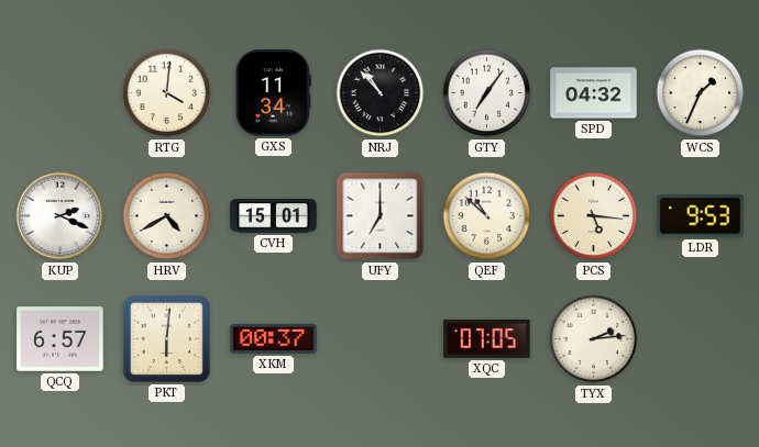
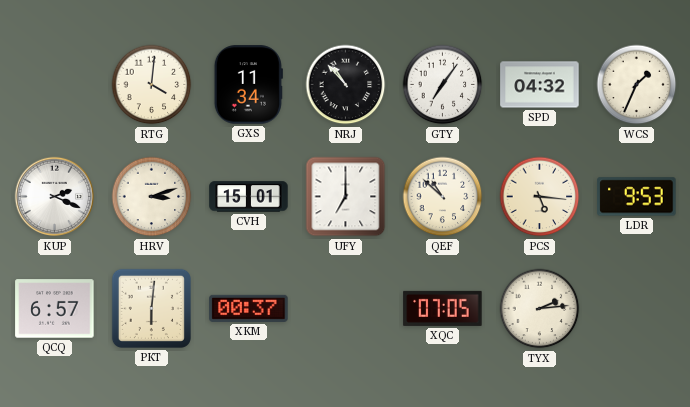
HRV: 4:40 -> 3:12
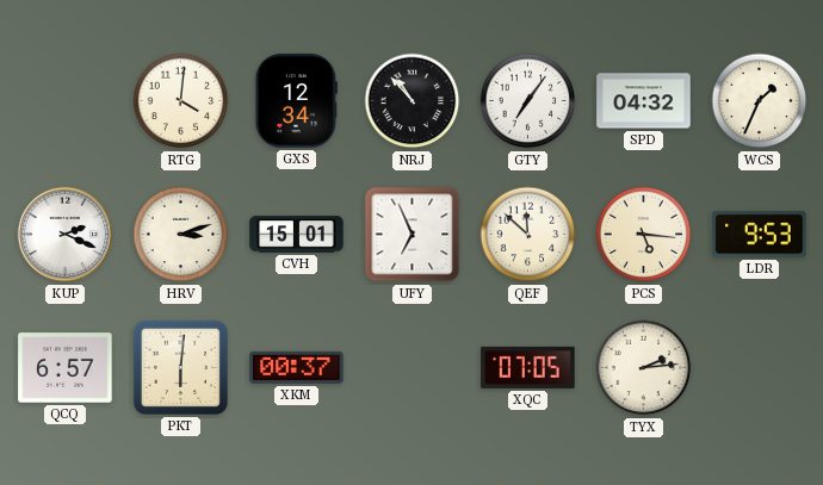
GXS: 11:34 -> 12:34
UFY: 7:00 -> 6:56
QEF: 10:52 -> 11:52
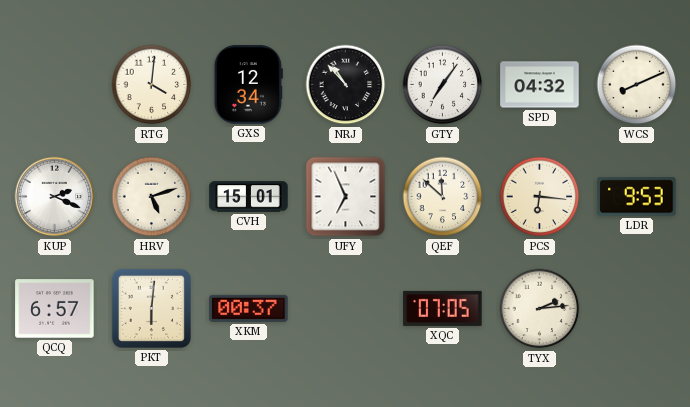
WCS: 1:34 -> 8:11
HRV: 3:12 -> 5:12
PCS: 5:16 -> 6:16
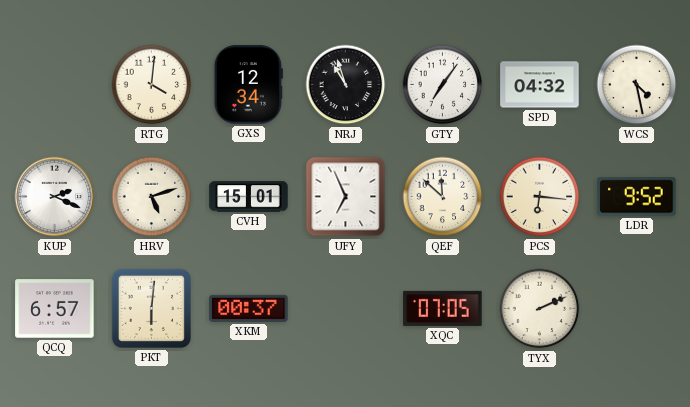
NRJ: 10:53 -> 10:57
WCS: 8:11 -> 4:28
LDR: 9:53 -> 9:52
TYX: 2:14 -> 2:11
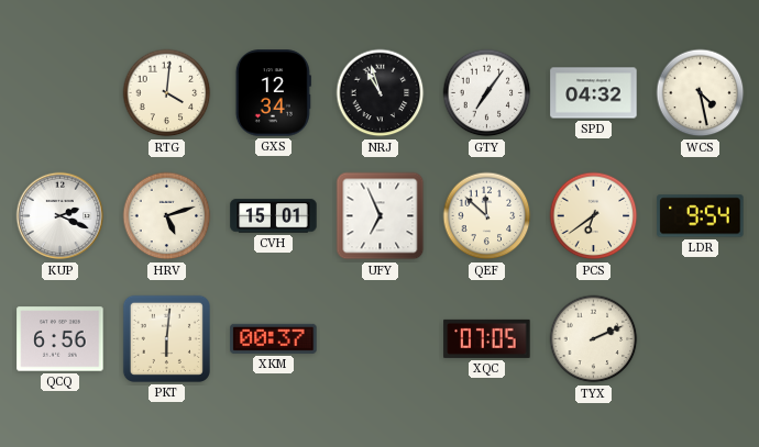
PCS: 6:16 -> 6:39
LDR: 9:52 -> 9:54
QCQ: 6:57 -> 6:56
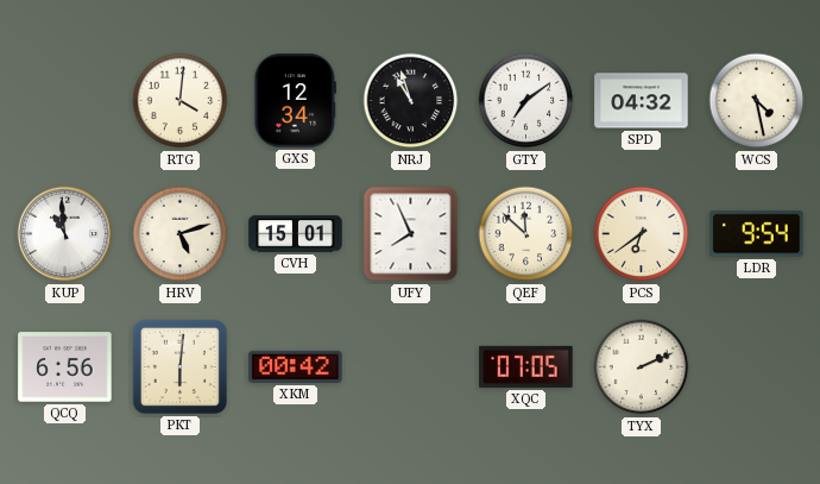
GTY: 7:06 -> 7:09
KUP: 2:19 -> 10:59
UFY: 6:56 -> 7:56
XKM: 00:37 -> 00:42
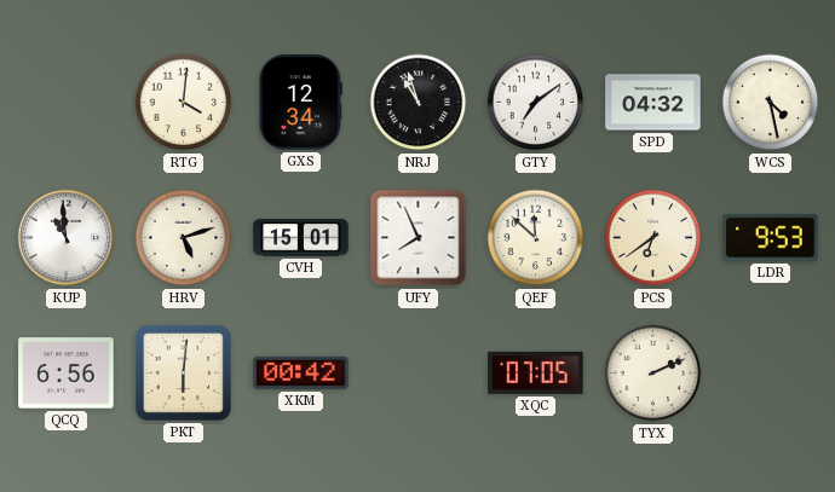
LDR: 9:54 -> 9:53
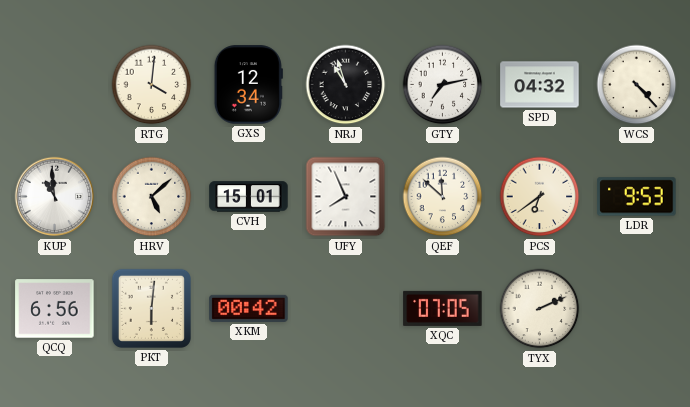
GTY: 7:09 -> 7:13
WCS: 4:28 -> 4:23
HRV: 5:12 -> 5:08
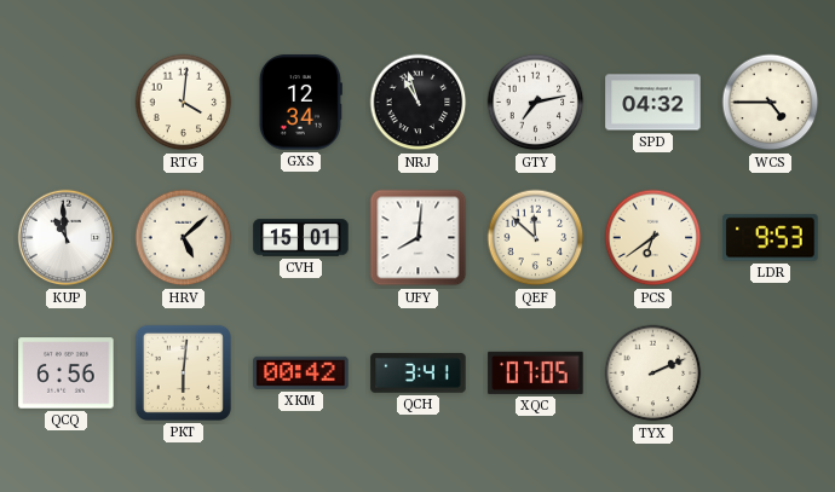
WCS: 4:23 -> 4:45
UFY: 7:56 -> 8:01
QCH: none -> 3:41
